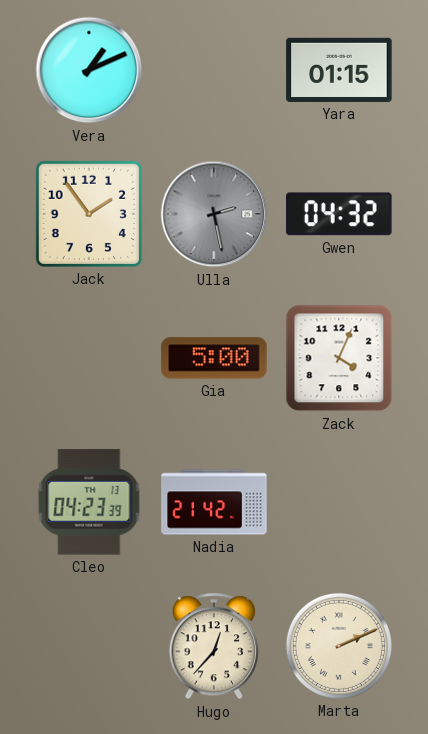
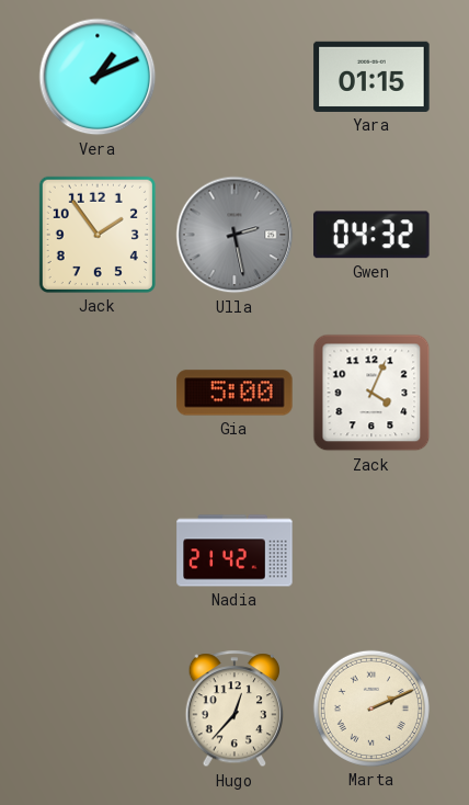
Cleo: 04:23 -> none
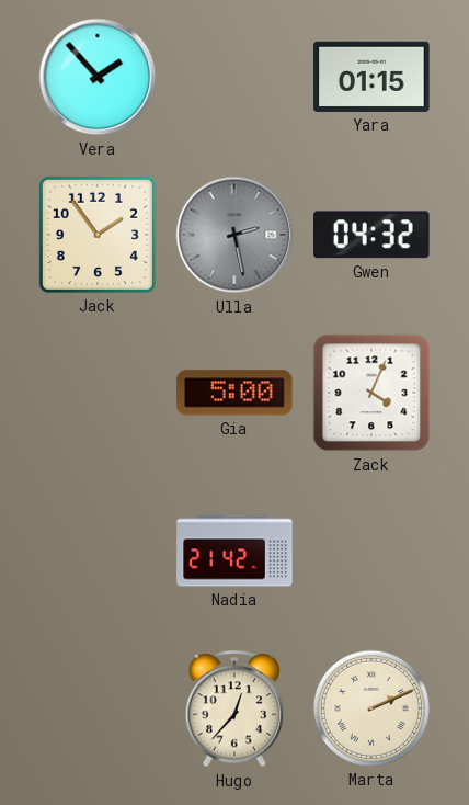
Vera: 1:11 -> 1:53
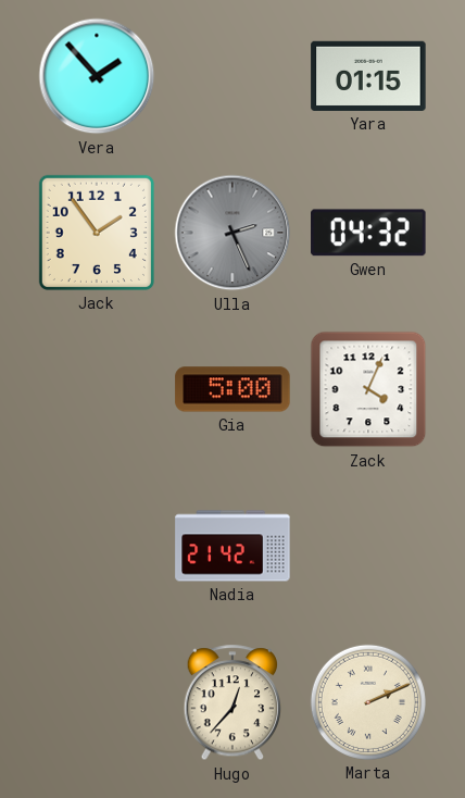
Ulla: 2:28 -> 2:26
